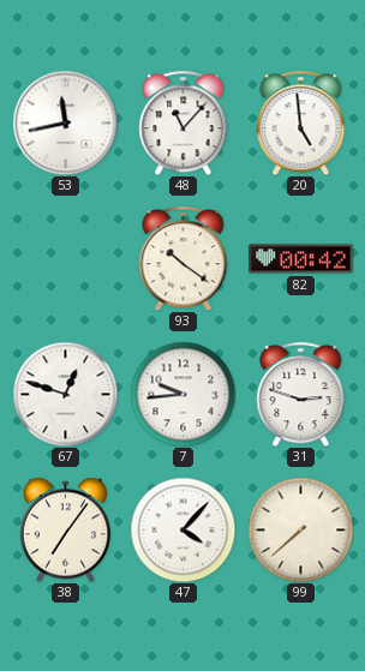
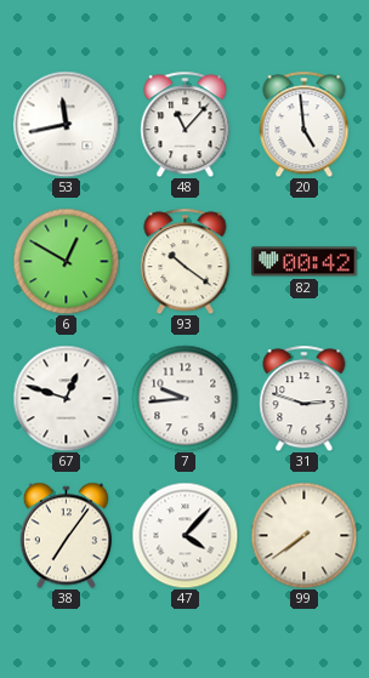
6: none -> 12:50
99: 7:38 -> 7:39
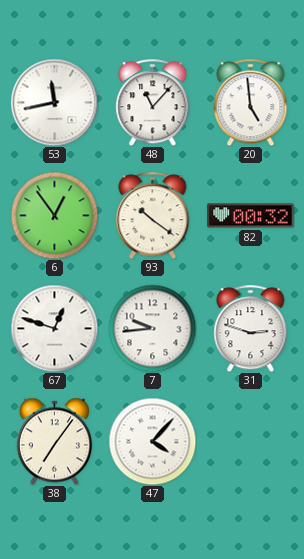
6: 12:50 -> 12:54
82: 00:42 -> 00:32
99: 7:39 -> none
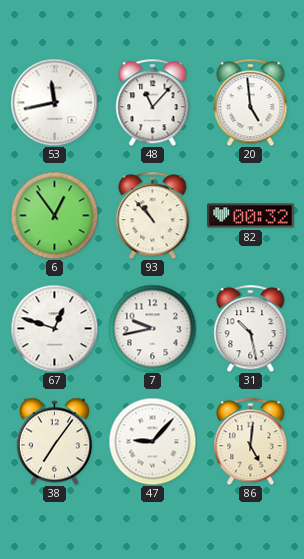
93: 10:21 -> 10:53
7: 9:44 -> 9:43
31: 2:48 -> 10:28
47: 4:07 -> 9:07
86: none -> 5:01
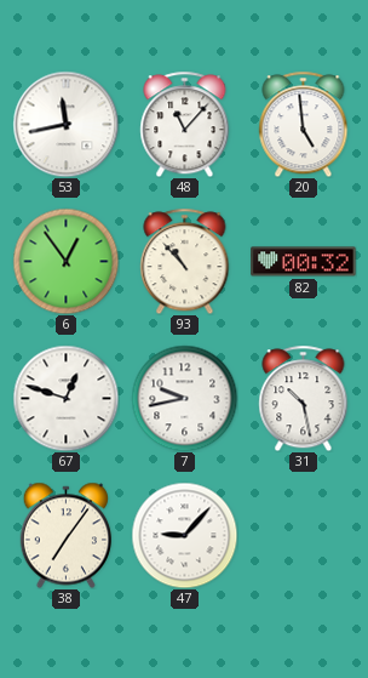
86: 5:01 -> none
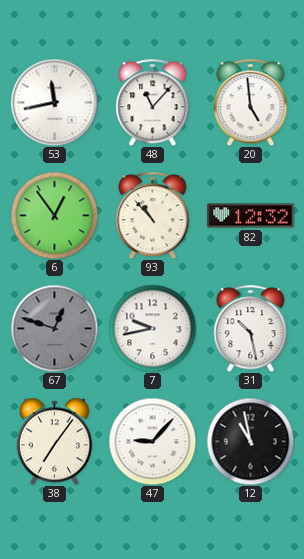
82: 00:32 -> 12:32
67 dial: white -> grey
12: none -> 10:58
